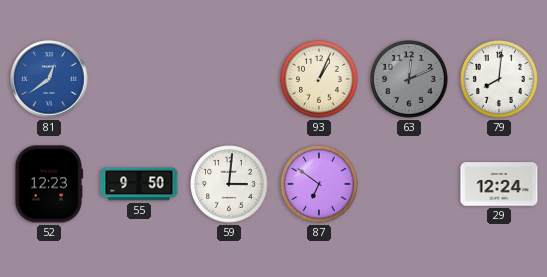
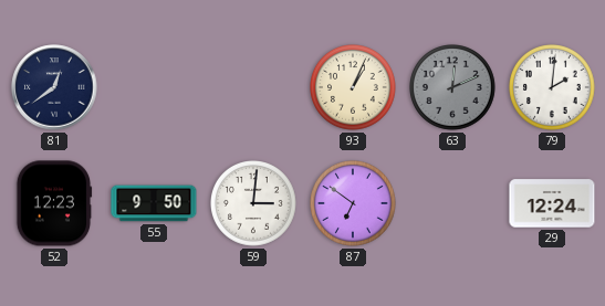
81 dial: blue -> navy
79: 8:01 -> 2:01
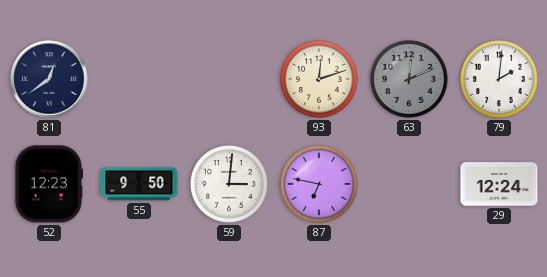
93: 1:04 -> 12:12
87: 6:51 -> 6:47
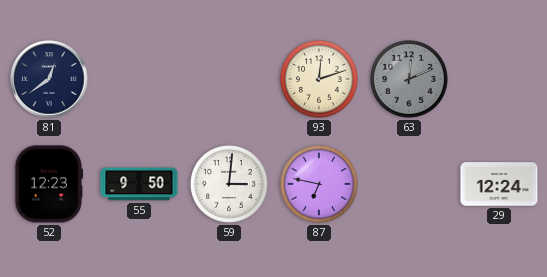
79: 2:01 -> none
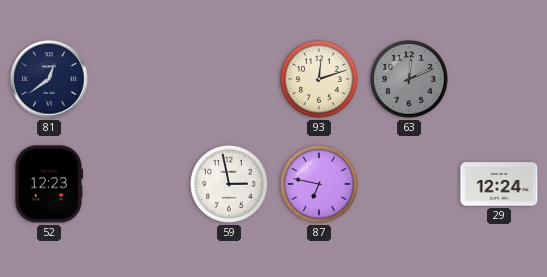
55: 9:50 -> none
59: 3:01 -> 2:58
